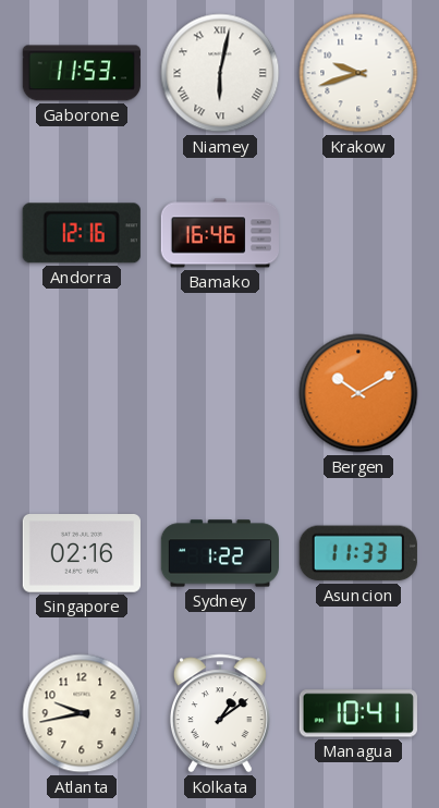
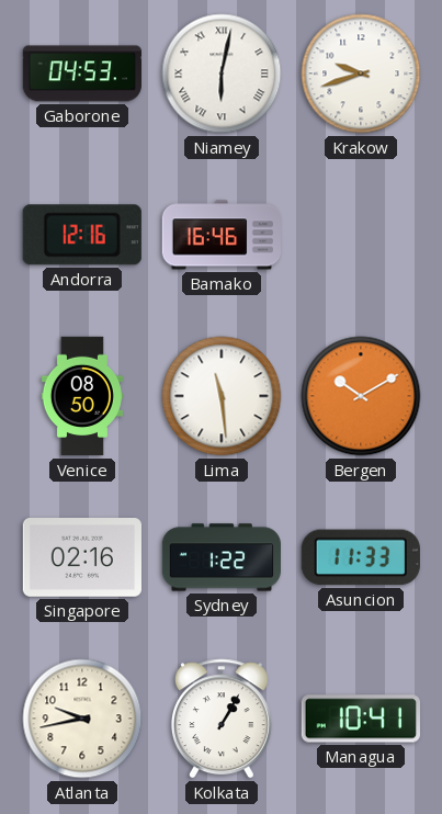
Gaborone: 11:53 -> 04:53
Venice: none -> 08:50
Lima: none -> 11:29
Kolkata: 1:09 -> 1:05
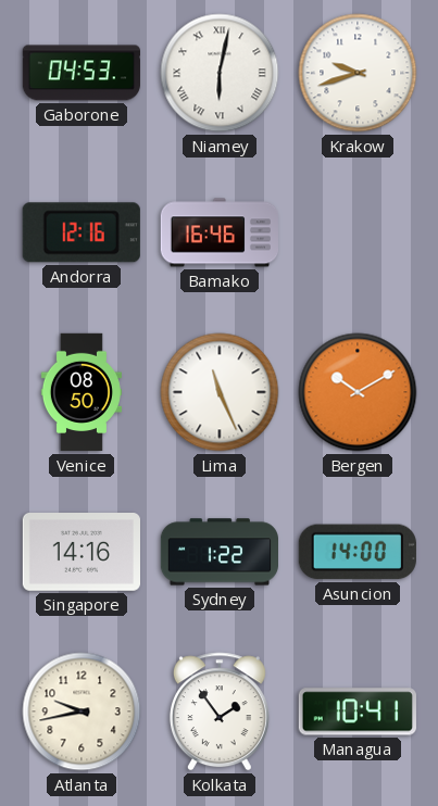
Lima: 11:29 -> 11:26
Singapore: 02:16 -> 14:16
Asuncion: 11:33 -> 14:00
Kolkata: 1:05 -> 1:54
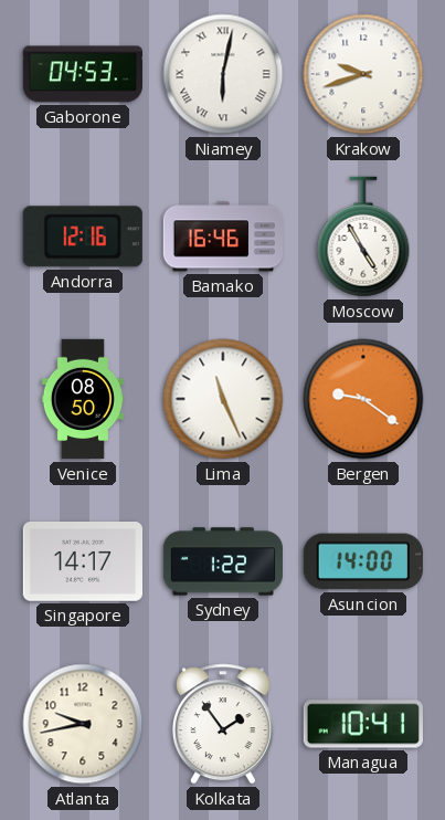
Moscow: none -> 4:55
Bergen: 10:10 -> 9:21
Singapore: 14:16 -> 14:17
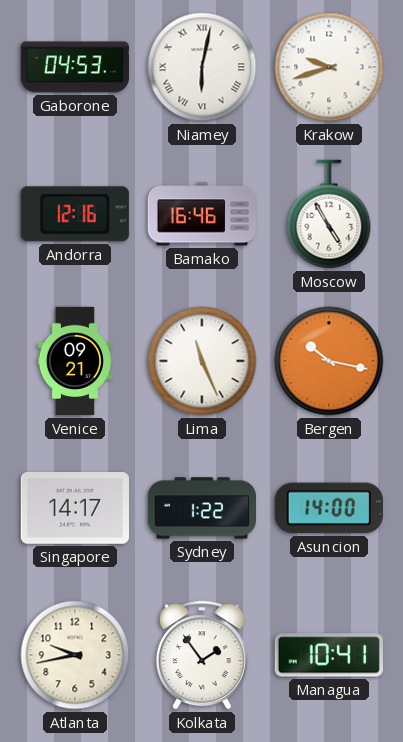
Venice: 08:50 -> 09:21
Bergen: 9:21 -> 10:17
